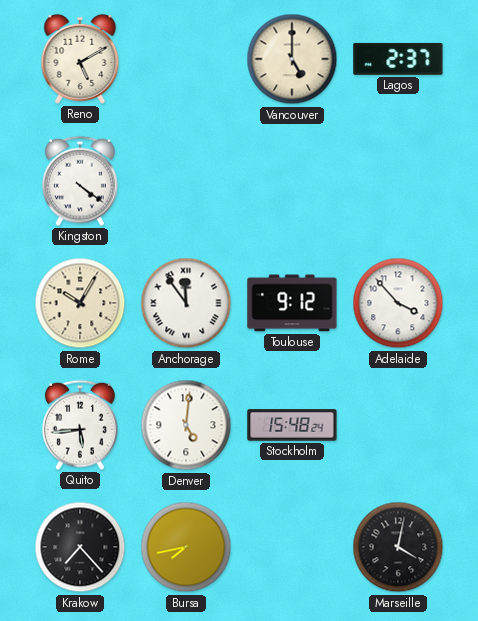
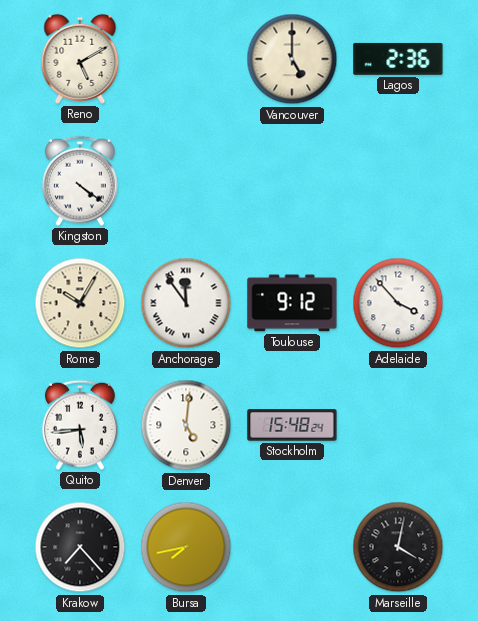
Lagos: 2:37 -> 2:36
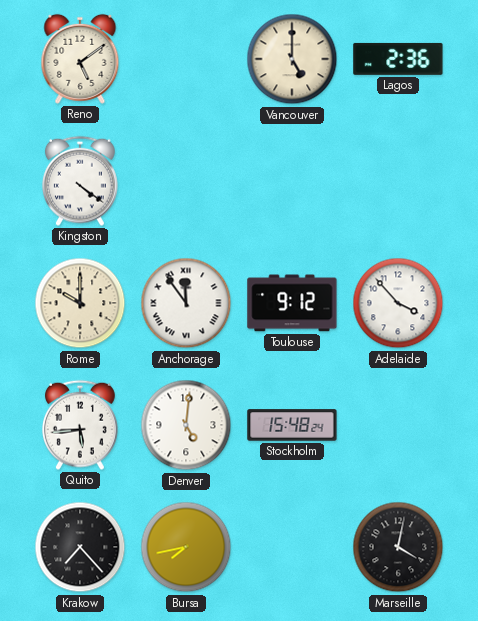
Reno: 5:10 -> 5:09
Rome: 10:05 -> 10:00
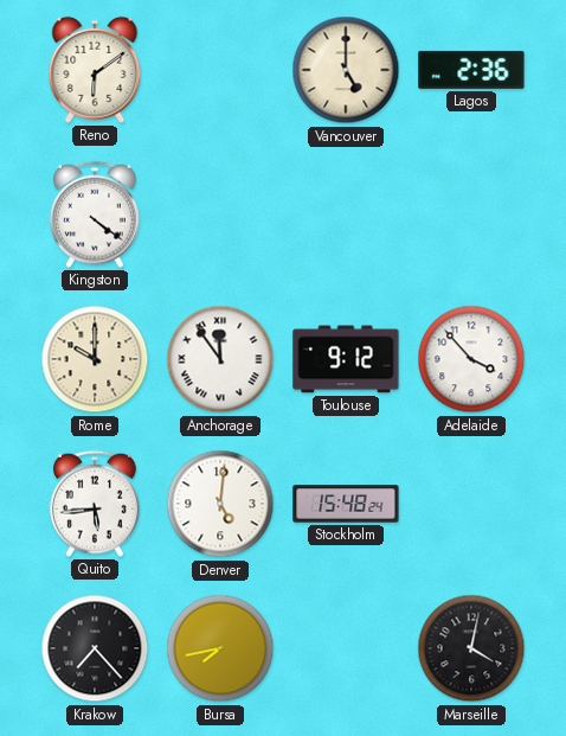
Reno: 5:09 -> 6:09
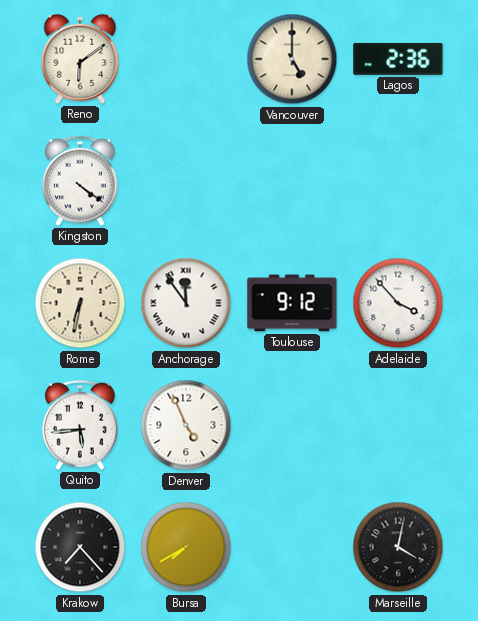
Rome: 10:00 -> 6:32
Denver: 5:01 -> 4:56
Stockholm: 15:48 -> none
Bursa: 7:43 -> 7:40
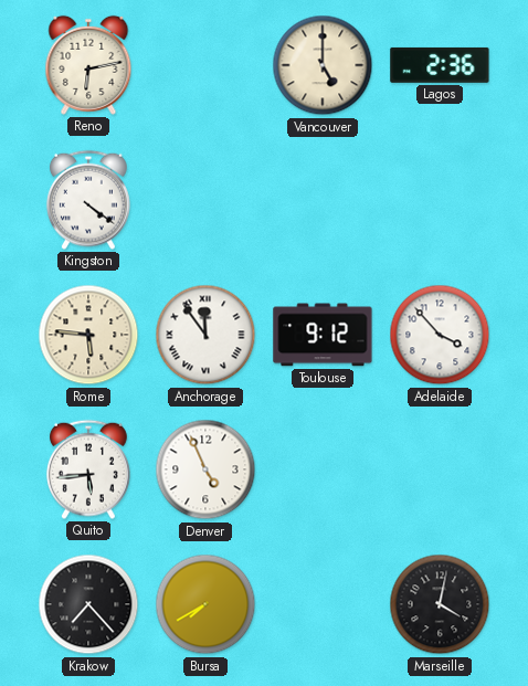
Reno: 6:09 -> 6:13
Rome: 6:32 -> 5:46
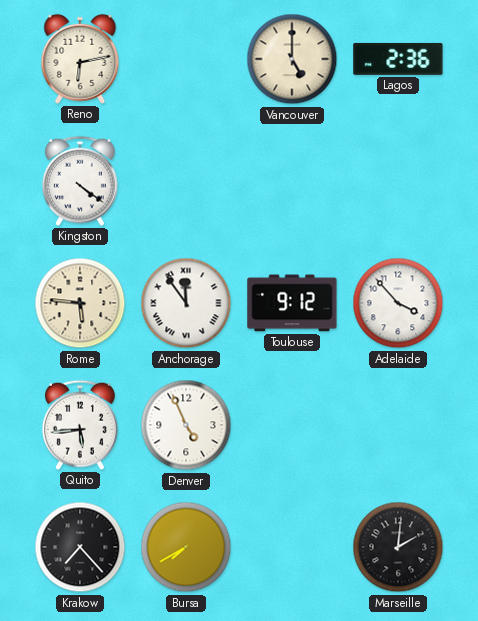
Marseille: 4:02 -> 2:01
